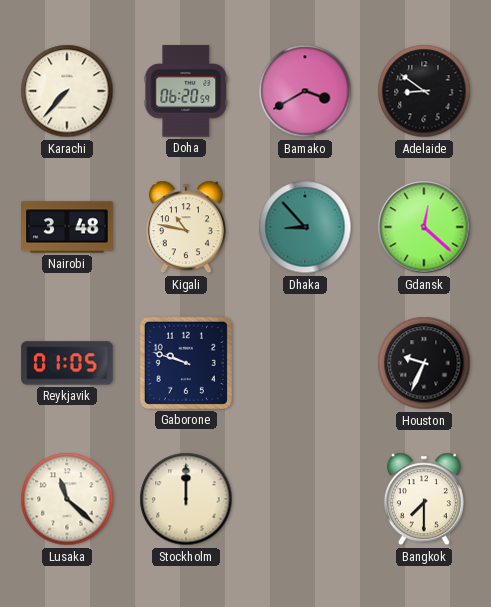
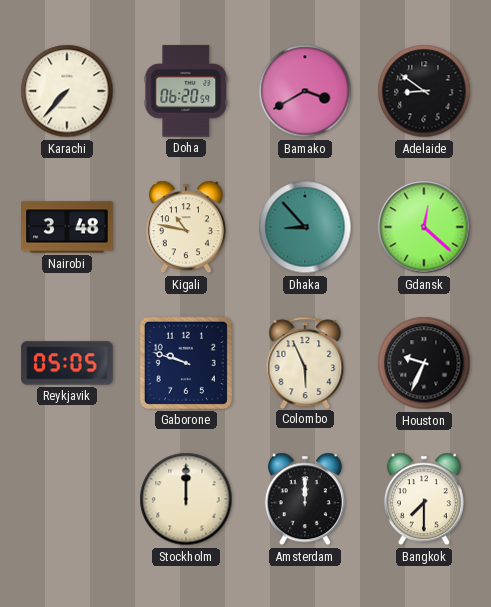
Reykjavik: 01:05 -> 05:05
Colombo: none -> 5:56
Lusaka: 11:22 -> none
Amsterdam: none -> 12:00
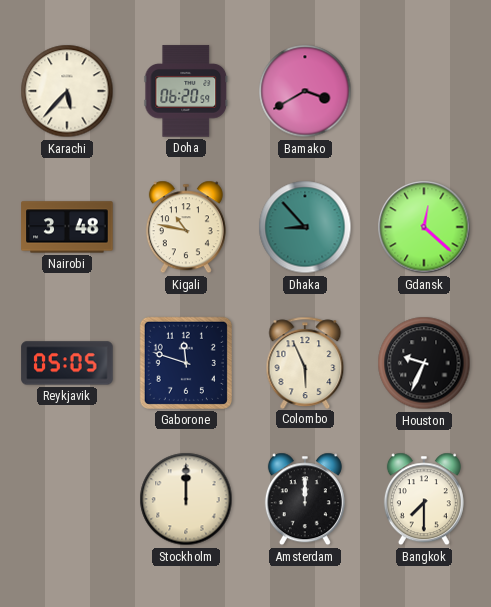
Karachi: 7:37 -> 5:37
Adelaide: 8:51 -> none
Gaborone: 9:48 -> 11:48
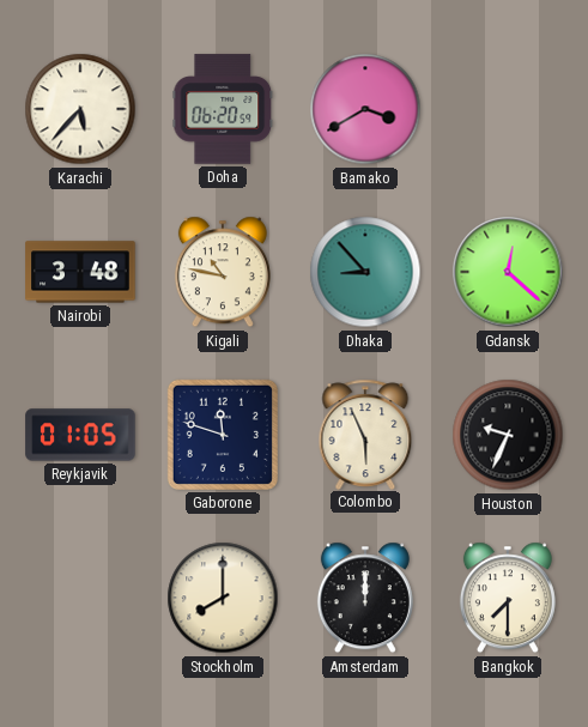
Reykjavik: 05:05 -> 01:05
Stockholm: 12:00 -> 8:00
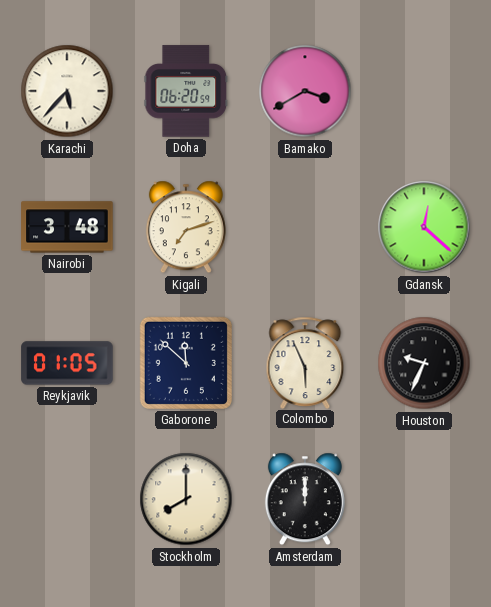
Kigali: 10:47 -> 7:12
Dhaka: 8:53 -> none
Gaborone: 11:48 -> 11:52
Bangkok: 7:30 -> none
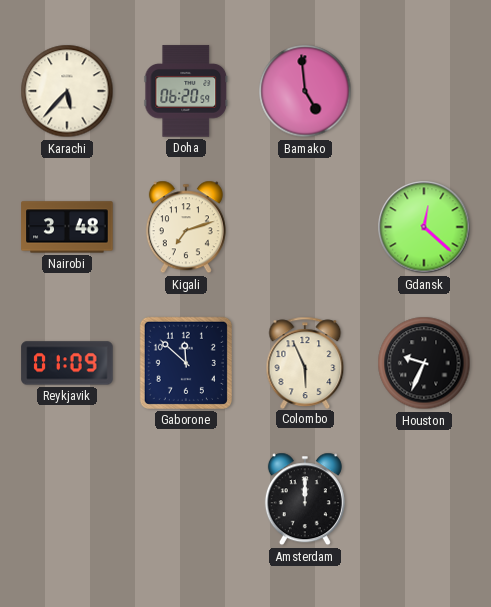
Bamako: 3:40 -> 4:59
Reykjavik: 01:05 -> 01:09
Stockholm: 8:00 -> none
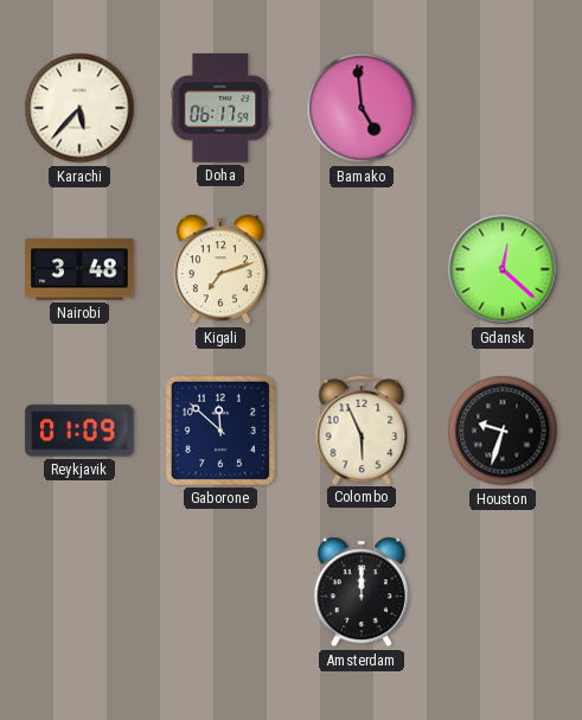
Doha: 06:20 -> 06:17
Houston: 9:34 -> 9:33
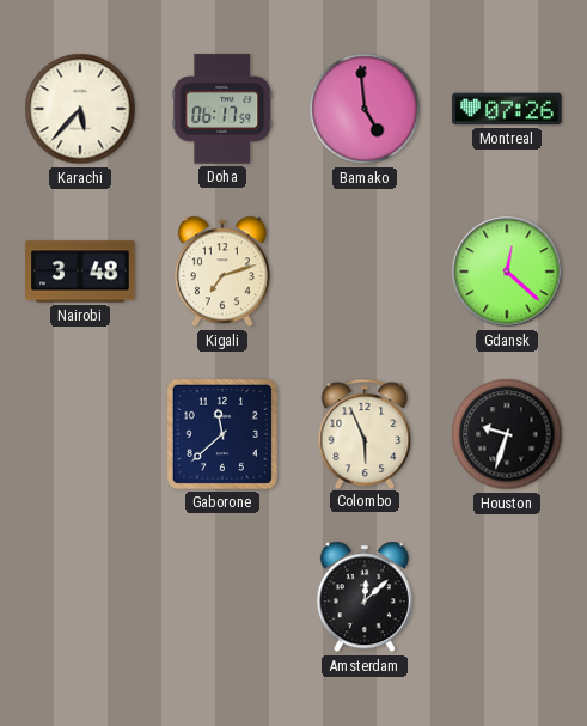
Montreal: none -> 07:26
Reykjavik: 01:09 -> none
Gaborone: 11:52 -> 11:38
Amsterdam: 12:00 -> 12:08
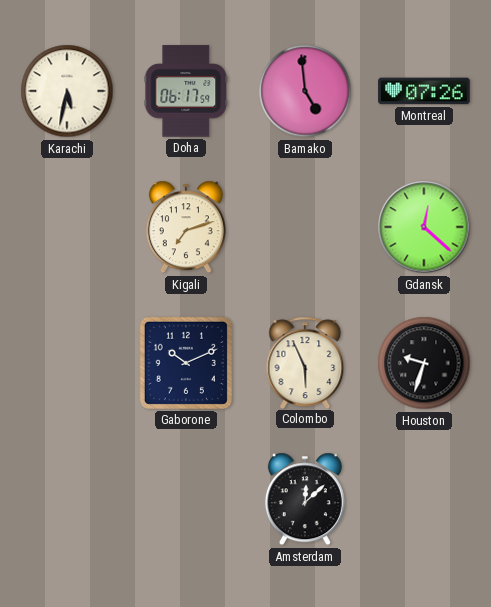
Karachi: 5:37 -> 5:32
Nairobi: 3:48 -> none
Gaborone: 11:38 -> 10:11
